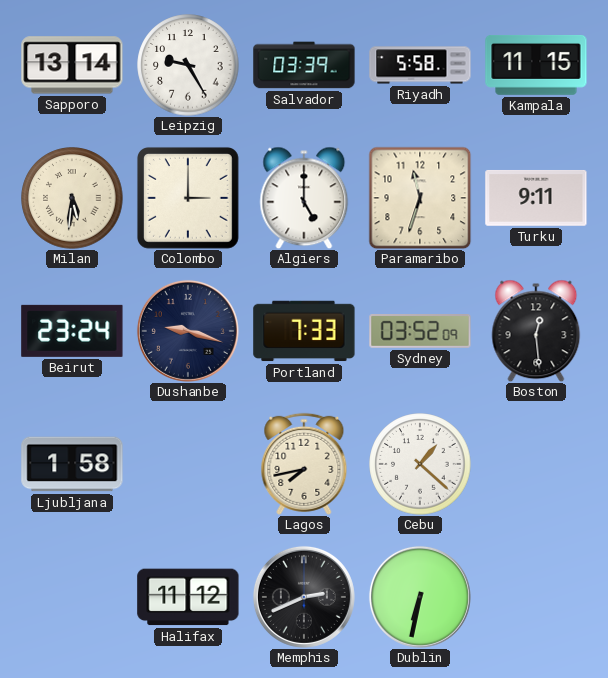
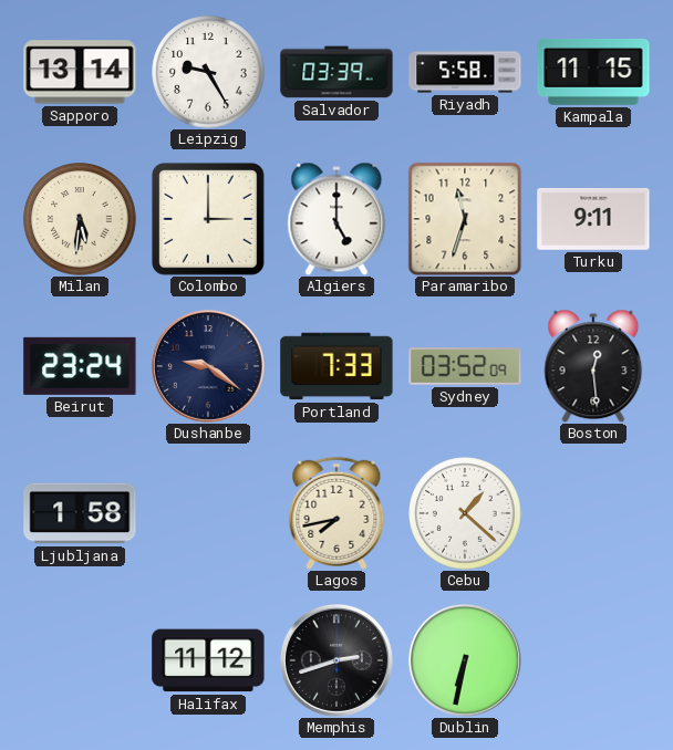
Dushanbe: 9:18 -> 9:21
Memphis: 2:41 -> 2:42
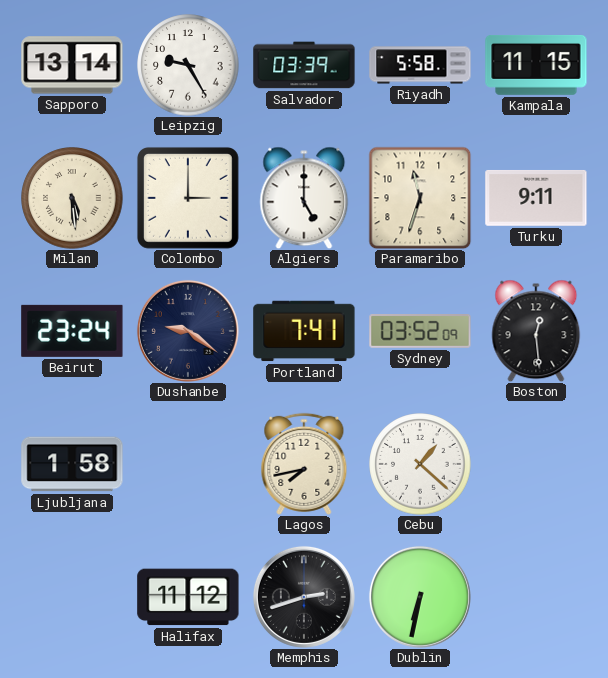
Milan: 5:31 -> 5:29
Portland: 7:33 -> 7:41
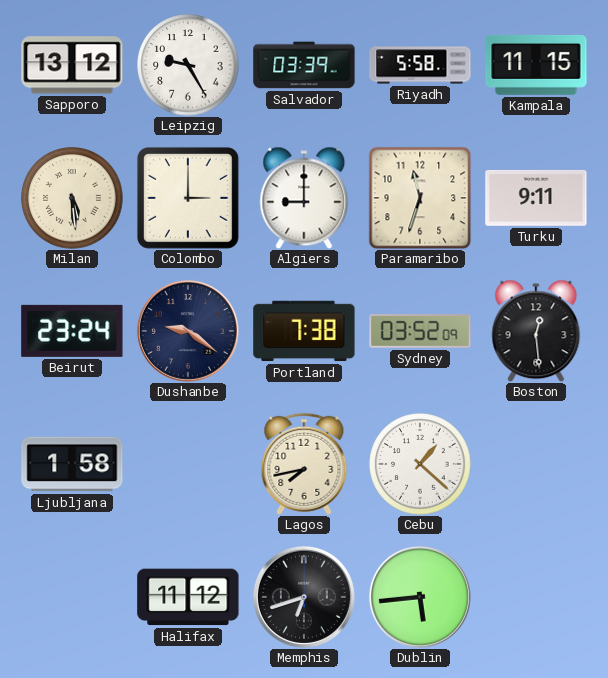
Sapporo: 13:14 -> 13:12
Algiers: 5:00 -> 9:00
Portland: 7:41 -> 7:38
Memphis: 2:42 -> 6:42
Dublin: 6:32 -> 5:44
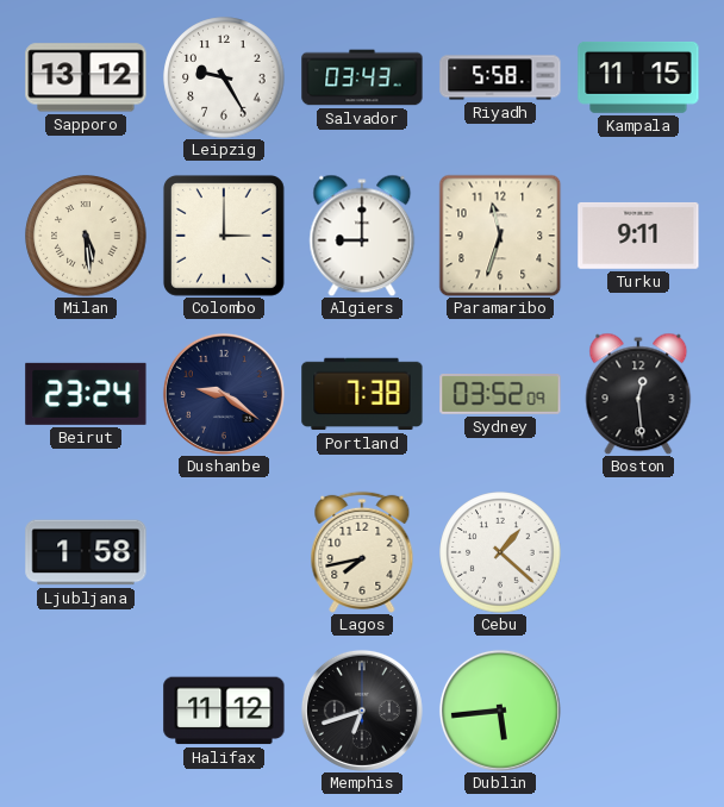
Salvador: 03:39 -> 03:43
